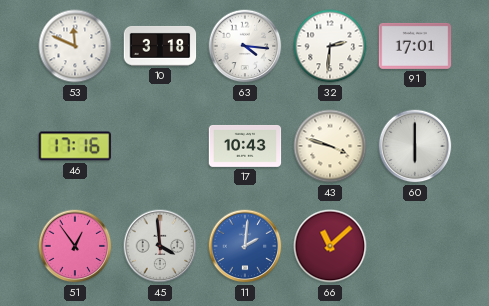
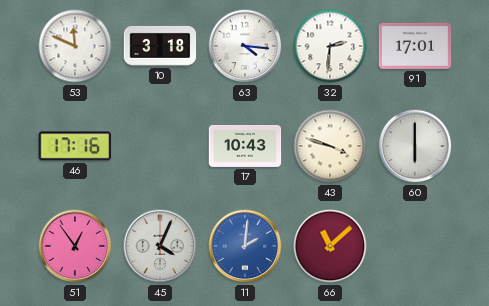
45: 3:59 -> 4:04
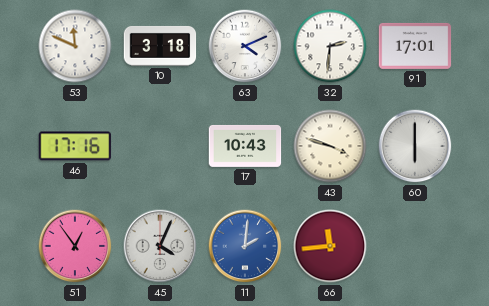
63: 4:16 -> 4:11
66: 11:08 -> 11:44
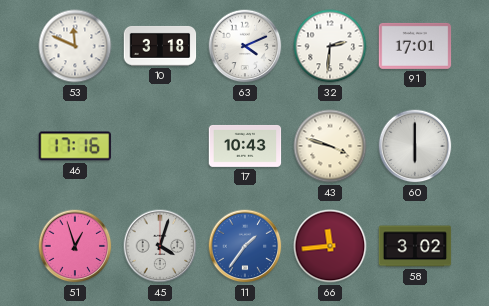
51: 12:54 -> 12:57
45: 4:04 -> 4:03
11: 2:01 -> 1:36
58: none -> 3:02
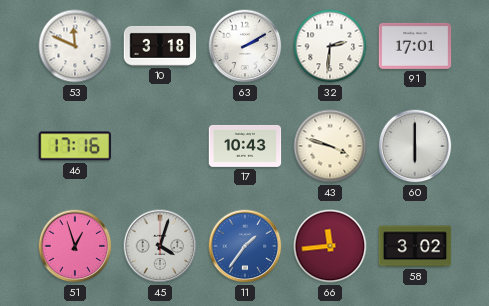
63: 4:11 -> 2:10
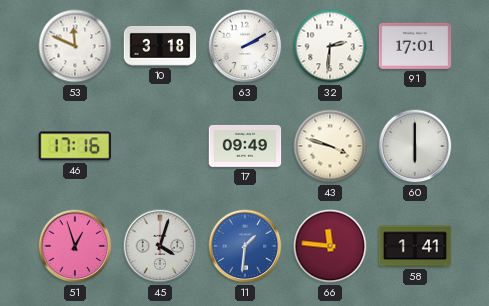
17: 10:43 -> 09:49
11: 1:36 -> 1:31
66: 11:44 -> 11:46
58: 3:02 -> 1:41
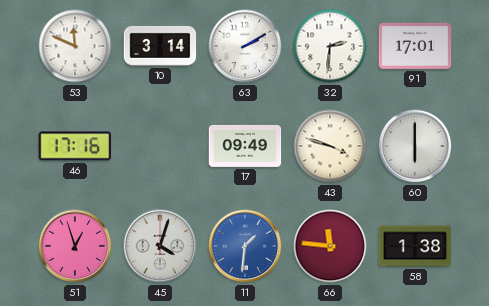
10: 3:18 -> 3:14
58: 1:41 -> 1:38
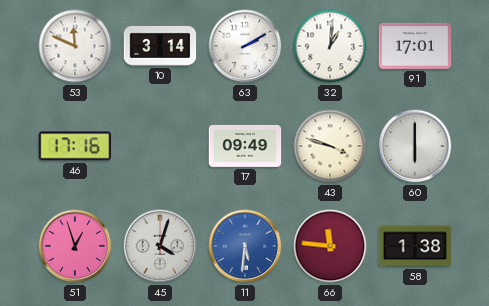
32: 2:31 -> 1:01
11: 1:31 -> 5:31
